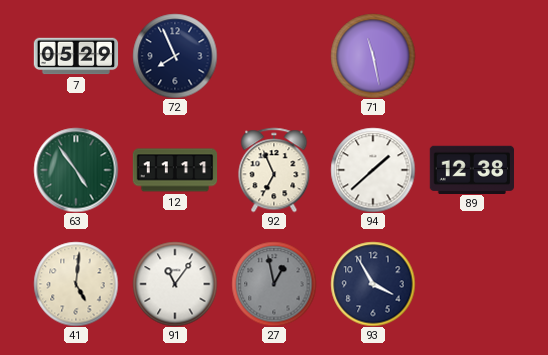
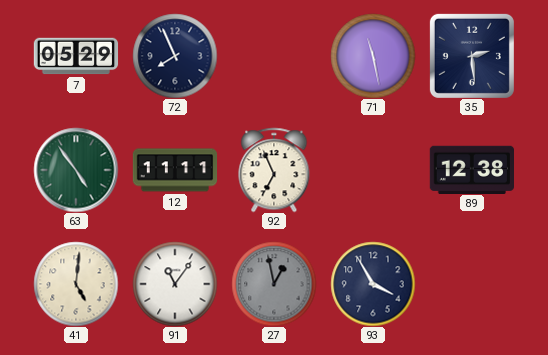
35: none -> 2:29
94: 1:38 -> none
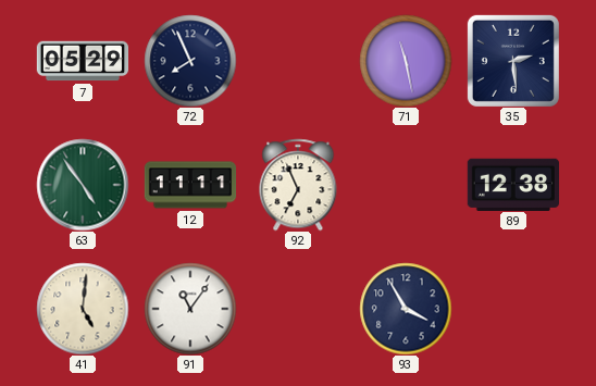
27: 12:58 -> none
